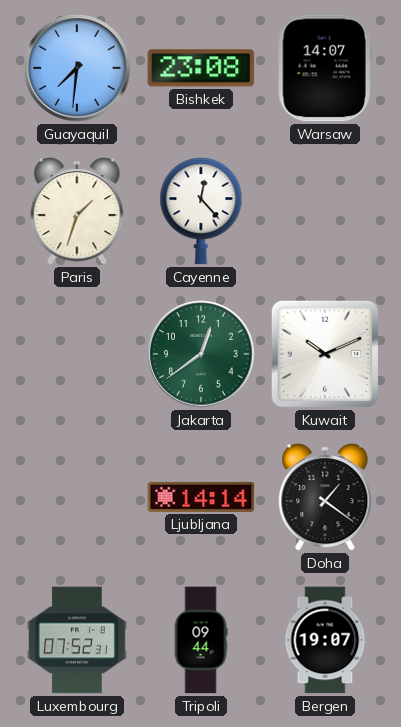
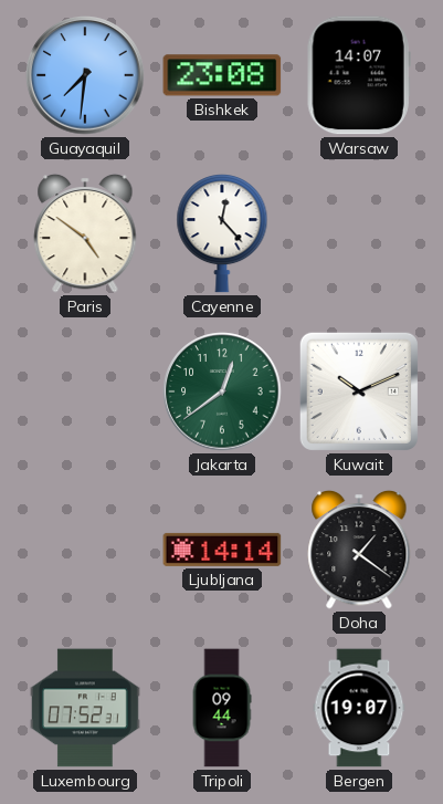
Paris: 1:33 -> 4:51
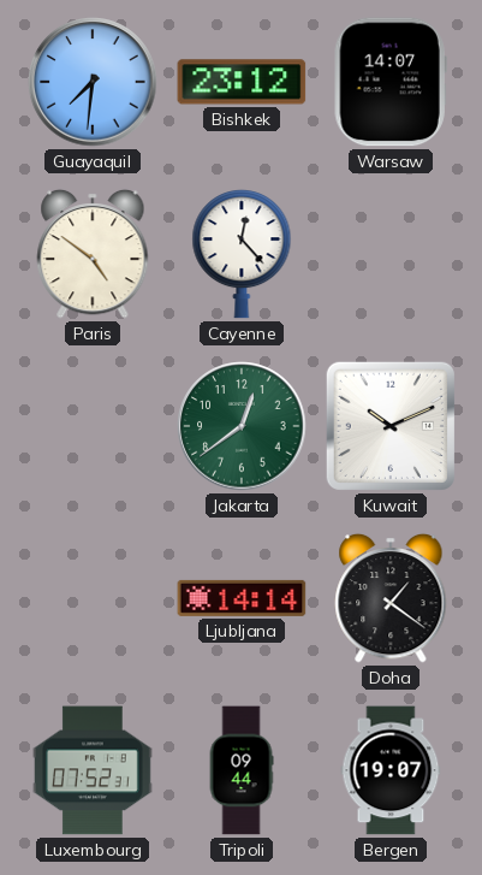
Bishkek: 23:08 -> 23:12
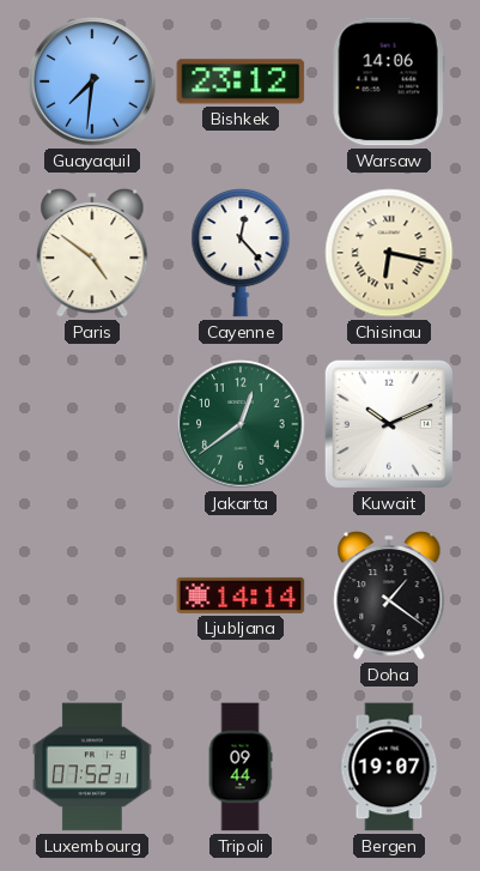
Warsaw: 14:07 -> 14:06
Chisinau: none -> 6:17
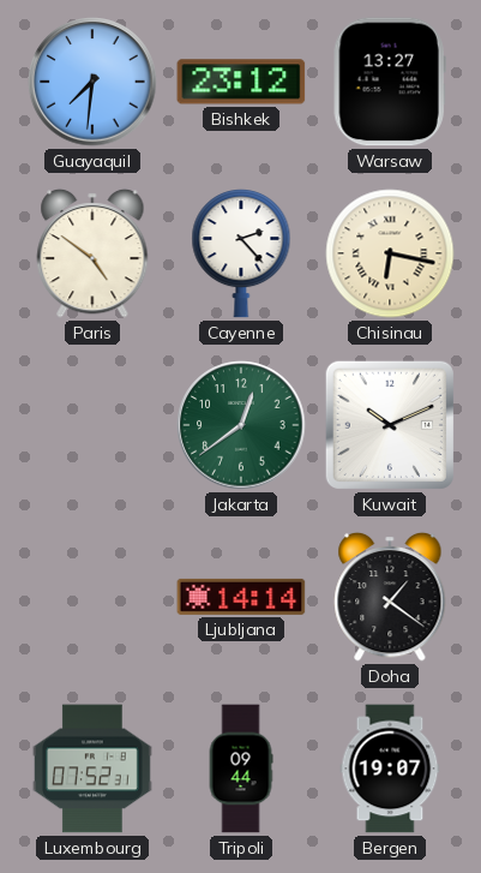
Warsaw: 14:06 -> 13:27
Cayenne: 12:23 -> 2:23
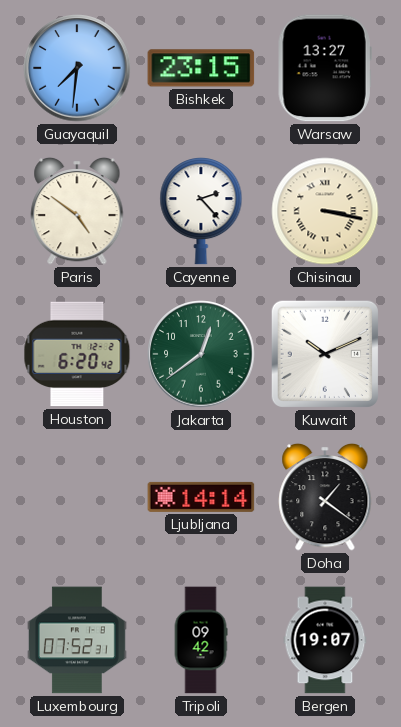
Bishkek: 23:12 -> 23:15
Chisinau: 6:17 -> 3:17
Houston: none -> 6:20
Tripoli: 09:44 -> 09:42
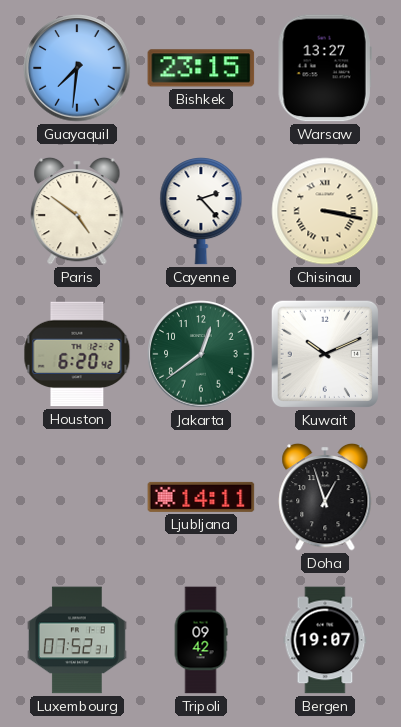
Ljubljana: 14:14 -> 14:11
Doha: 1:21 -> 12:57
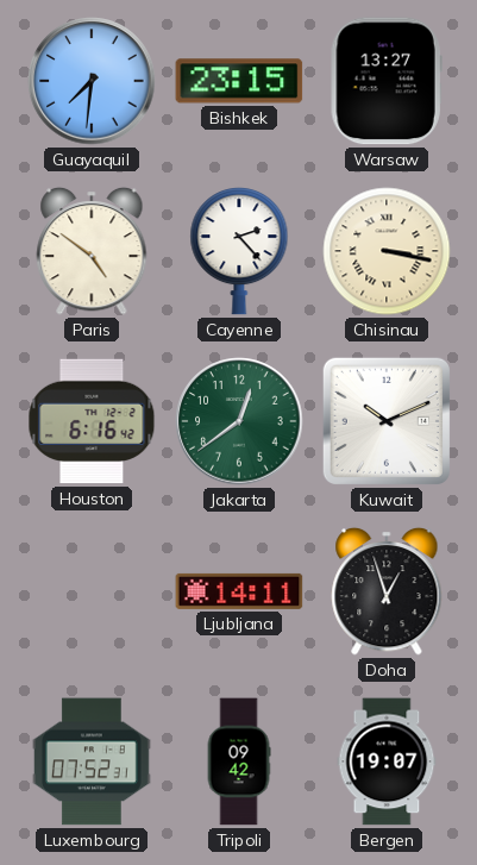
Houston: 6:20 -> 6:16
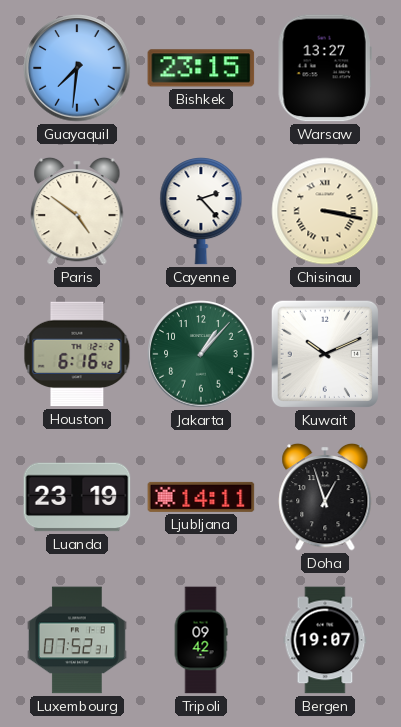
Jakarta: 12:39 -> 1:07
Luanda: none -> 23:19
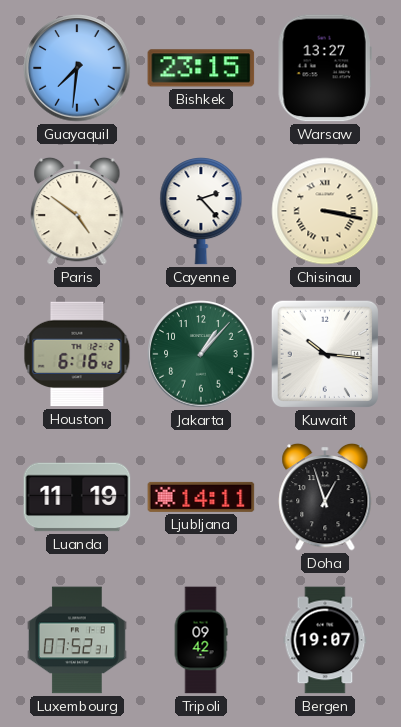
Kuwait: 10:11 -> 10:16
Luanda: 23:19 -> 11:19
